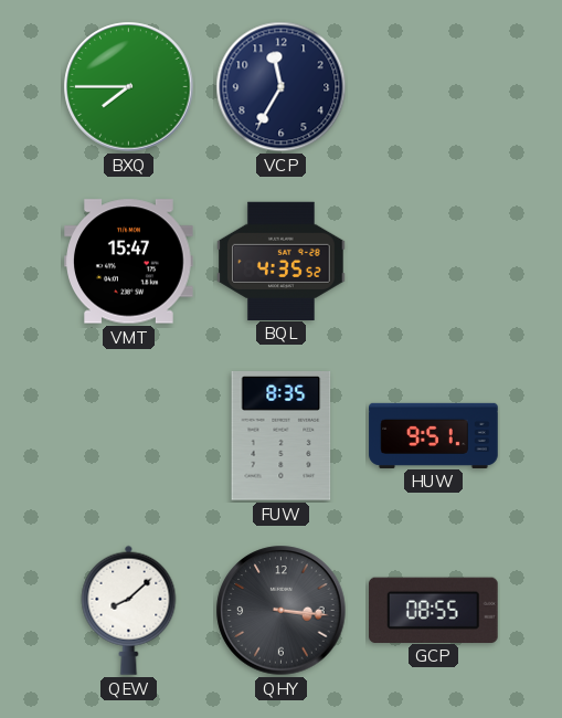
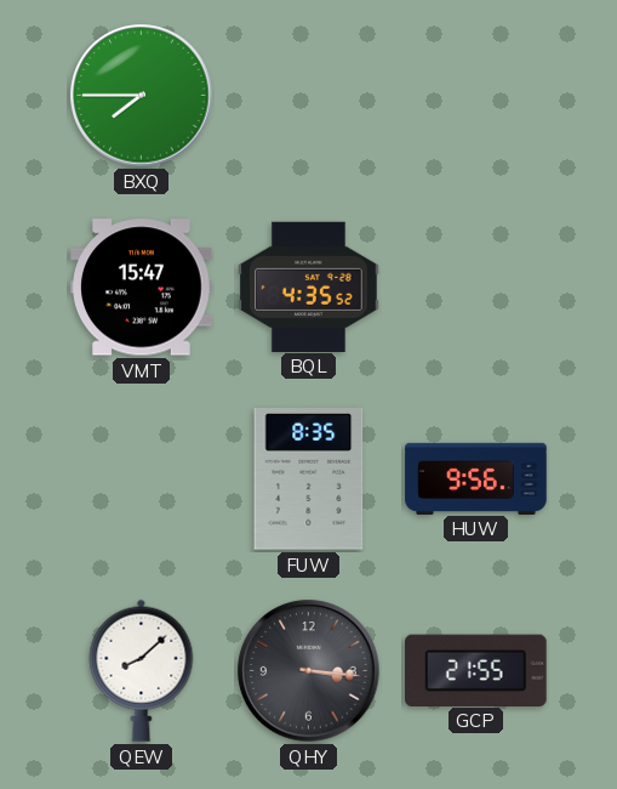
VCP: 11:35 -> none
HUW: 9:51 -> 9:56
GCP: 08:55 -> 21:55
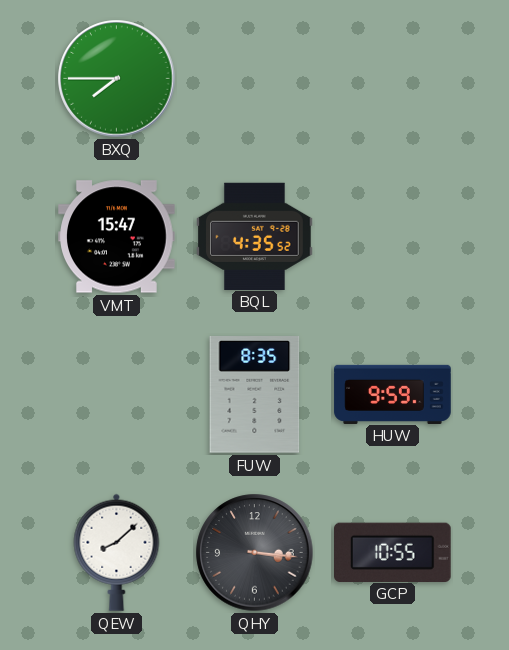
HUW: 9:56 -> 9:59
GCP: 21:55 -> 10:55
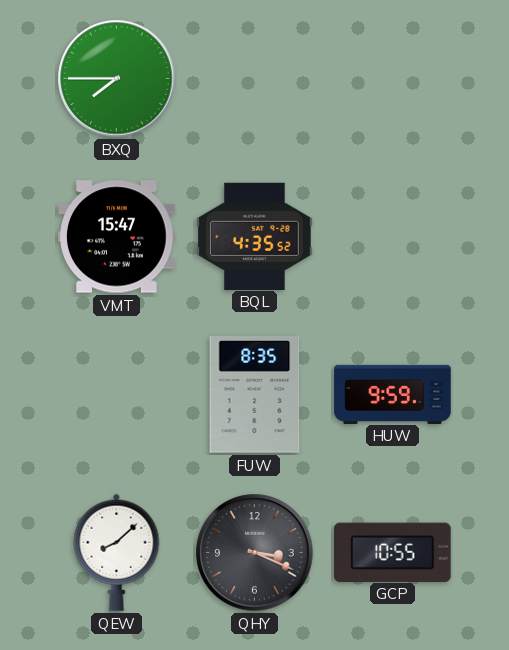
QHY: 3:16 -> 3:19
